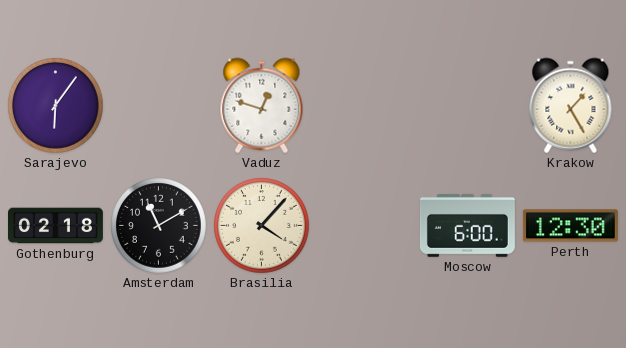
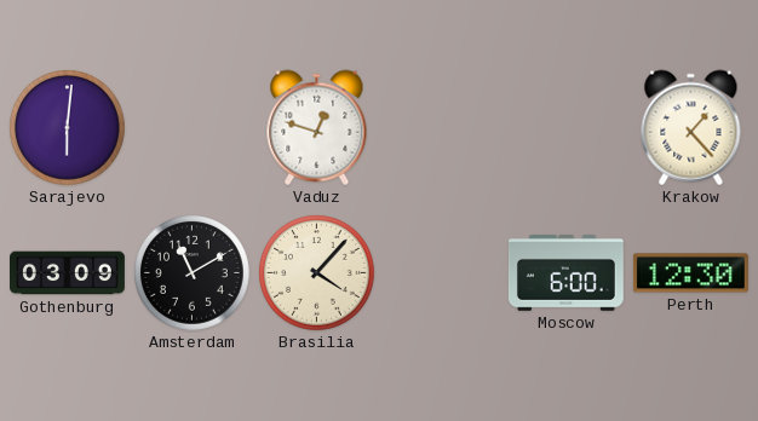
Sarajevo: 6:06 -> 6:01
Krakow: 1:25 -> 1:23
Gothenburg: 02:18 -> 03:09
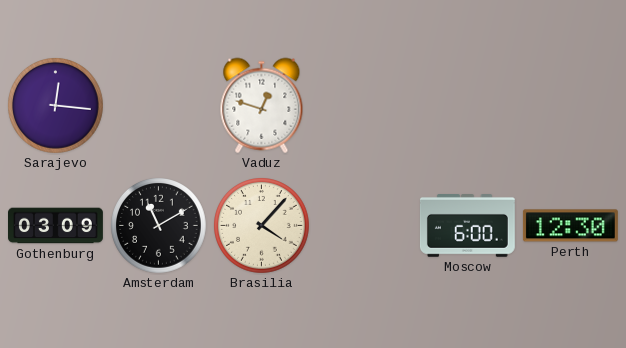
Sarajevo: 6:01 -> 12:16
Krakow: 1:23 -> none
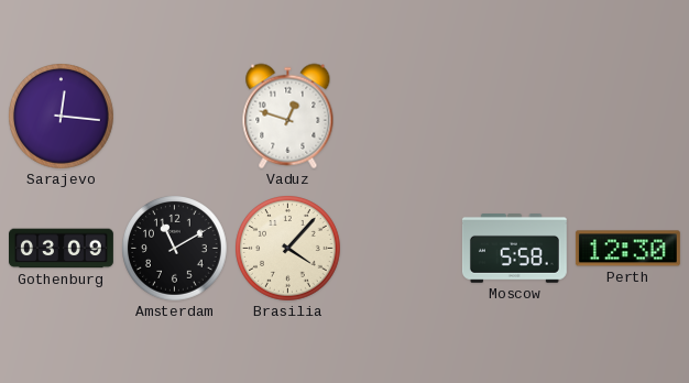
Moscow: 6:00 -> 5:58
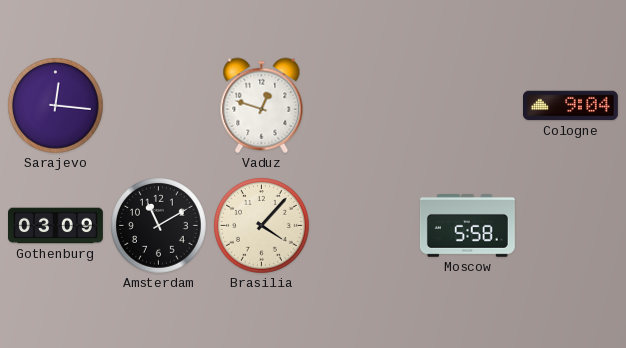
Cologne: none -> 9:04
Perth: 12:30 -> none
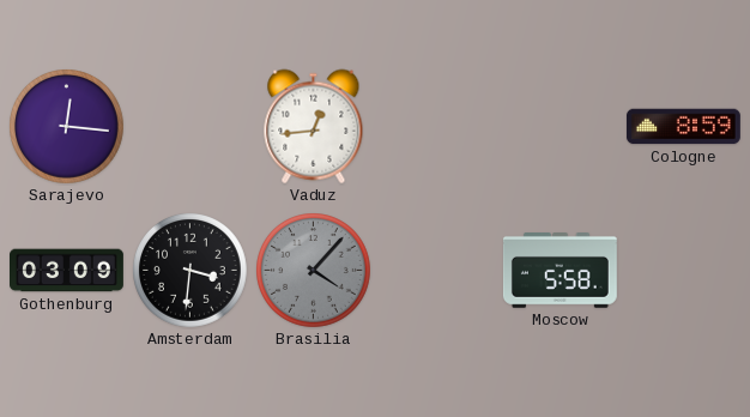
Vaduz: 12:48 -> 12:44
Cologne: 9:04 -> 8:59
Amsterdam: 11:10 -> 3:31
Brasilia dial: cream -> grey
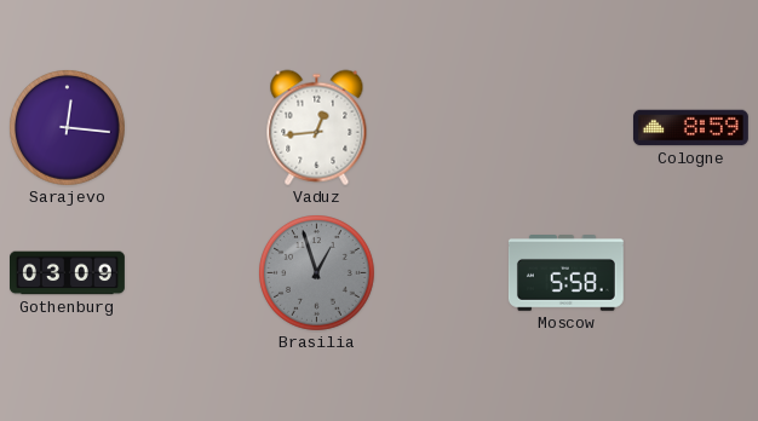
Amsterdam: 3:31 -> none
Brasilia: 4:07 -> 12:57
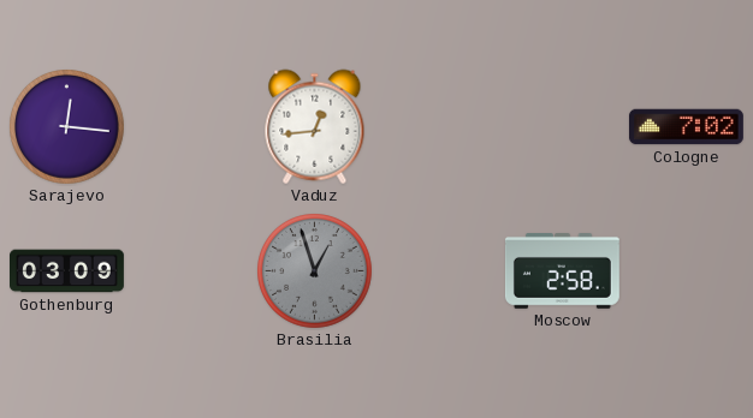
Cologne: 8:59 -> 7:02
Moscow: 5:58 -> 2:58
